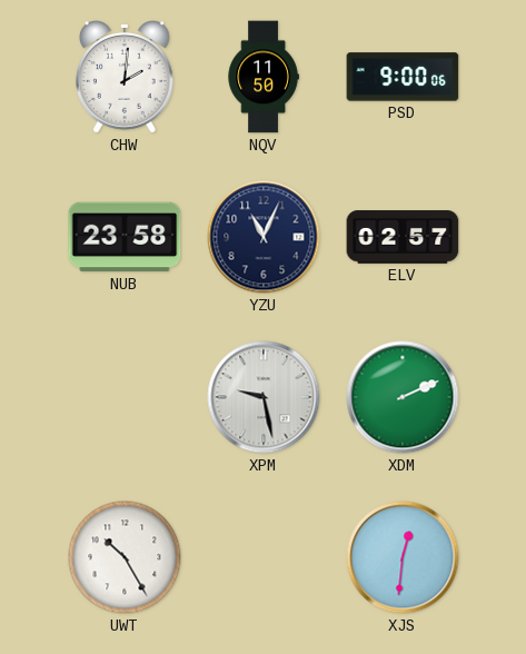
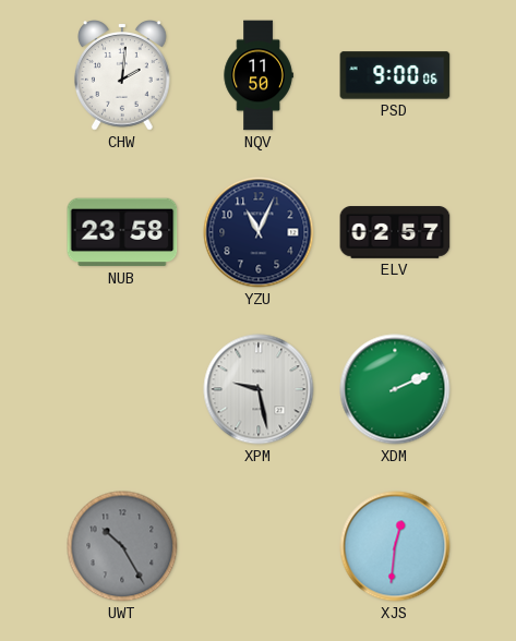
UWT dial: white -> grey
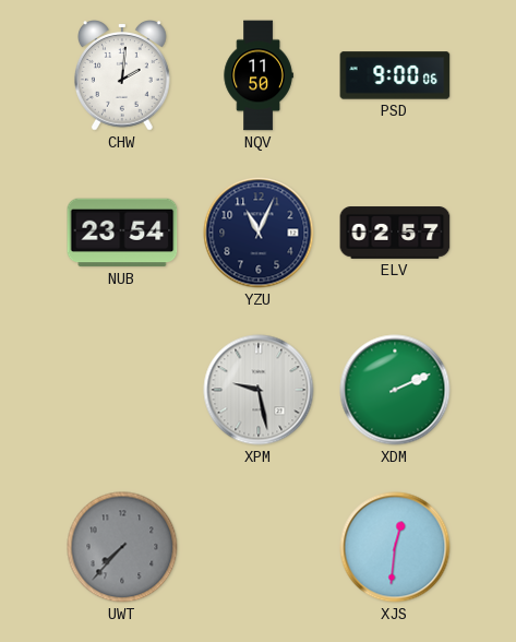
NUB: 23:58 -> 23:54
UWT: 10:25 -> 7:37
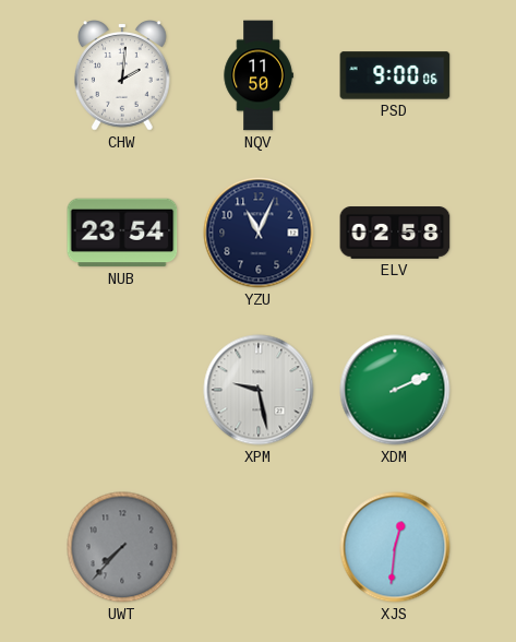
ELV: 02:57 -> 02:58
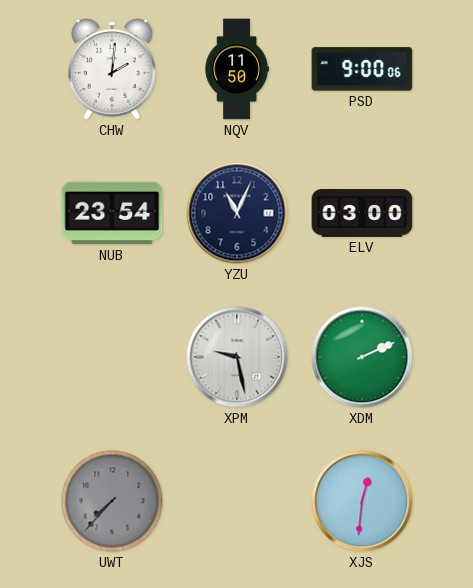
ELV: 02:58 -> 03:00
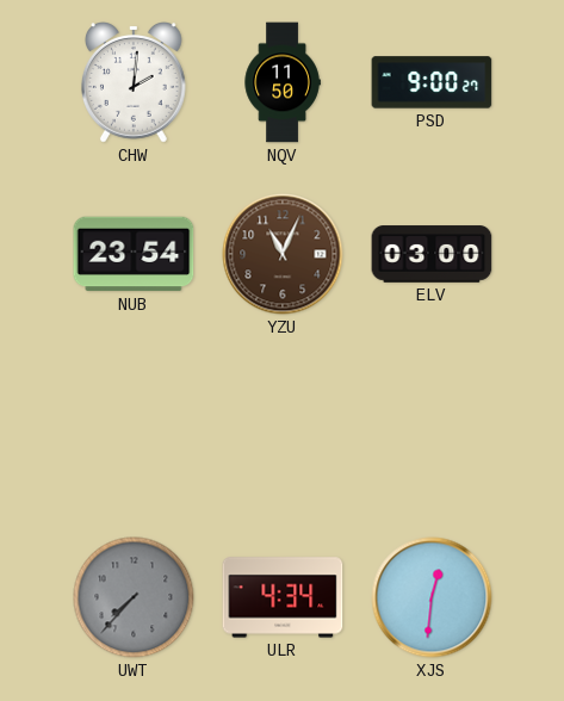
PSD: 9:00:06 -> 9:00:27
YZU dial: navy -> brown
XPM: 9:28 -> none
XDM: 2:11 -> none
ULR: none -> 4:34
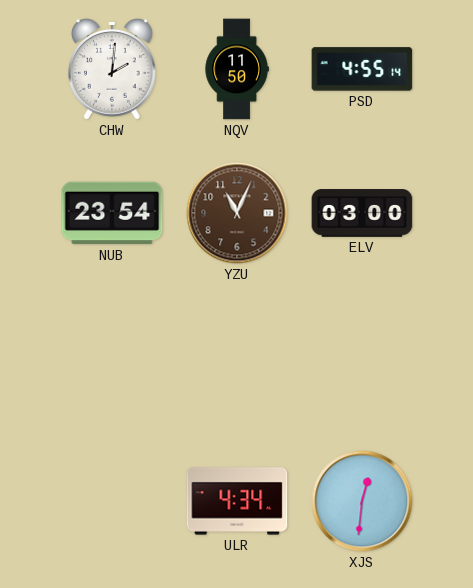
PSD: 9:00 -> 4:55
UWT: 7:37 -> none
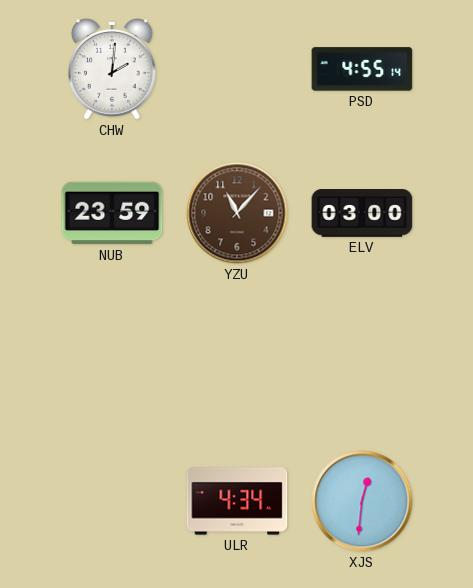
NQV: 11:50 -> none
NUB: 23:54 -> 23:59
YZU: 11:04 -> 11:07
